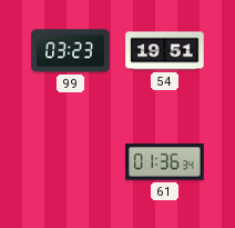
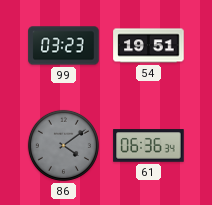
86: none -> 4:09
61: 01:36 -> 06:36
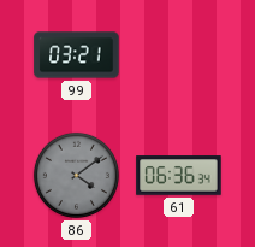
99: 03:23 -> 03:21
54: 19:51 -> none
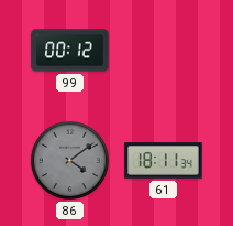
99: 03:21 -> 00:12
61: 06:36 -> 18:11
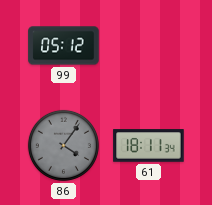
99: 00:12 -> 05:12
86: 4:09 -> 4:06
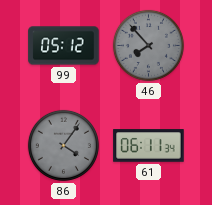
46: none -> 7:53
61: 18:11 -> 06:11
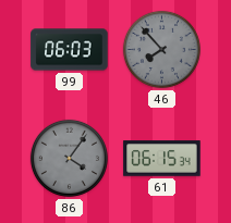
99: 05:12 -> 06:03
61: 06:11 -> 06:15
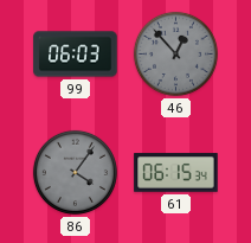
46: 7:53 -> 12:53
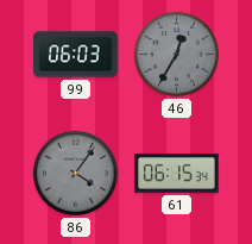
46: 12:53 -> 12:35
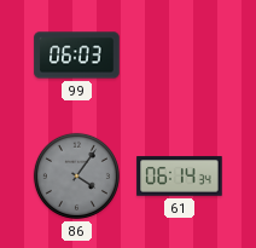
46: 12:35 -> none
61: 06:15 -> 06:14
